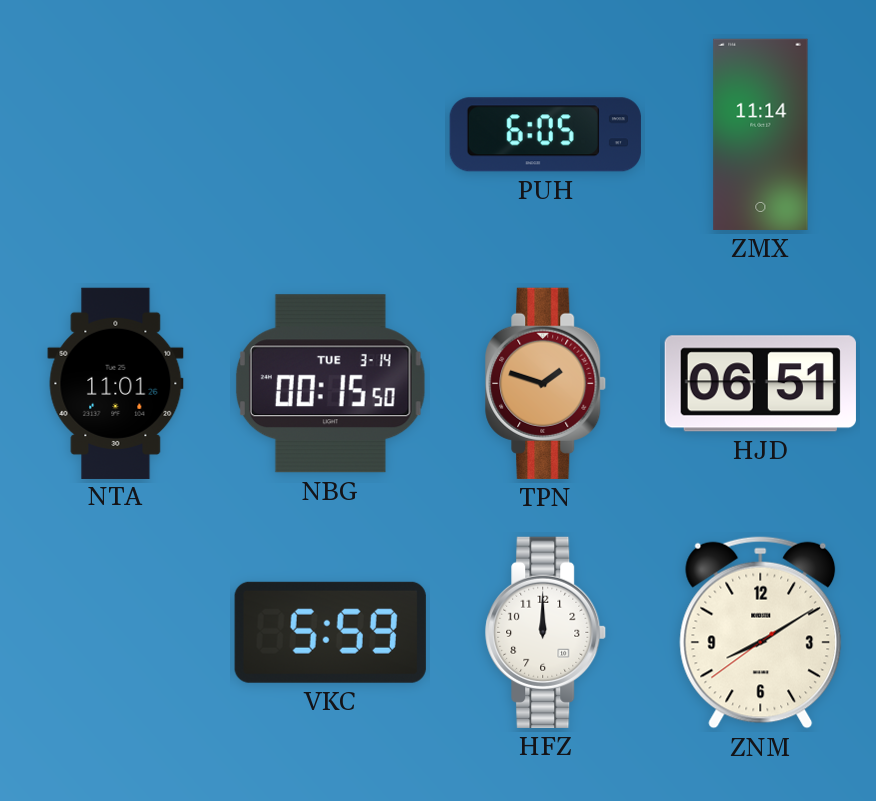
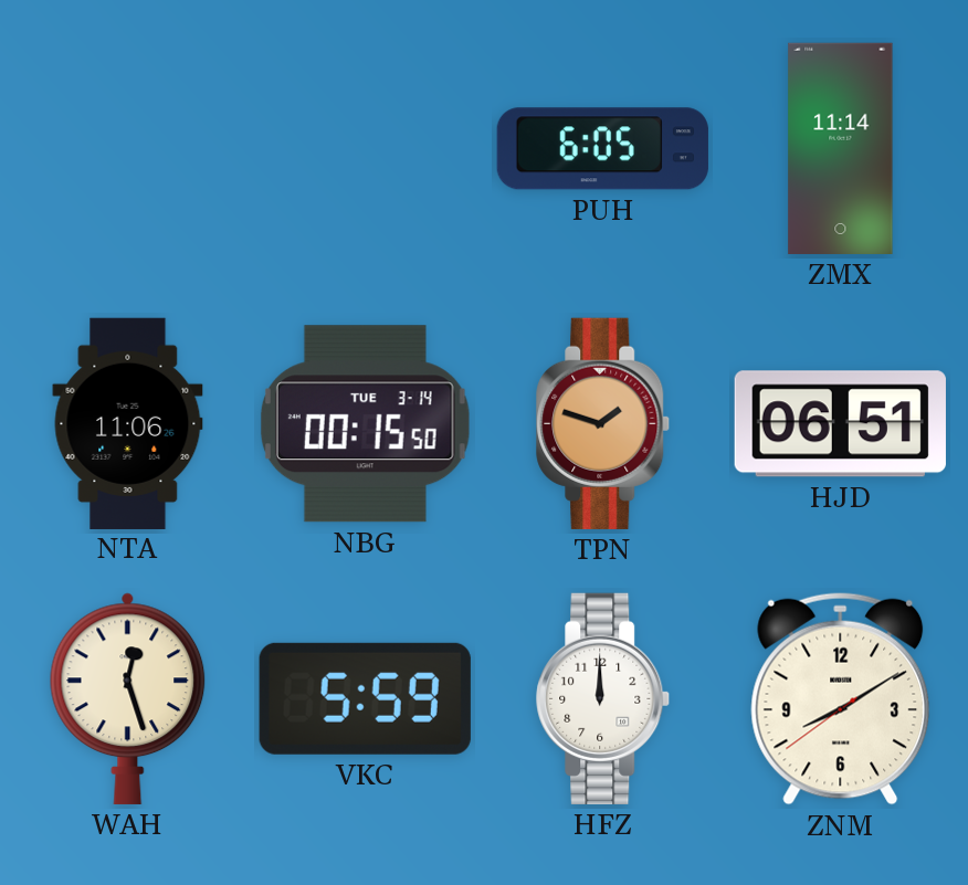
NTA: 11:01 -> 11:06
WAH: none -> 12:27
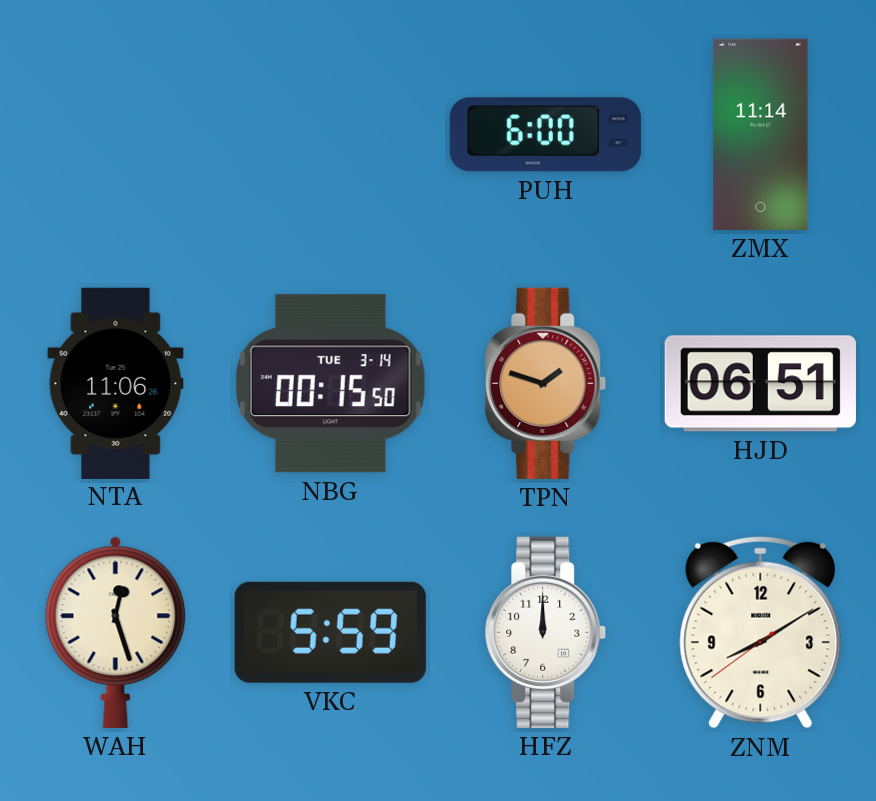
PUH: 6:05 -> 6:00
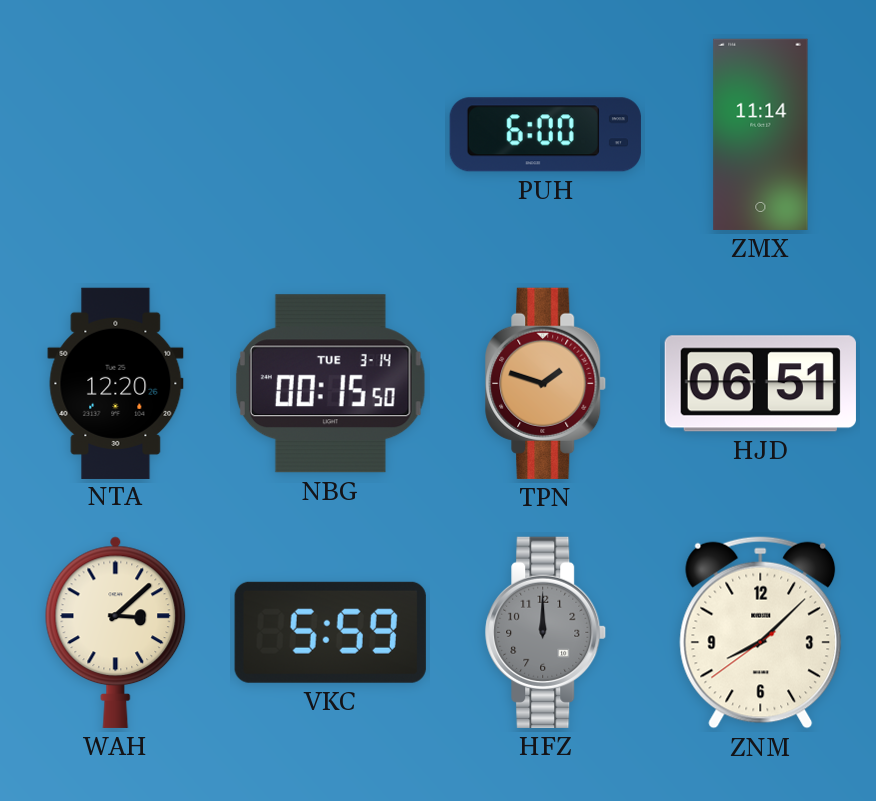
NTA: 11:06 -> 12:20
WAH: 12:27 -> 3:08
HFZ dial: white -> grey
ZNM: 8:09 -> 8:07
